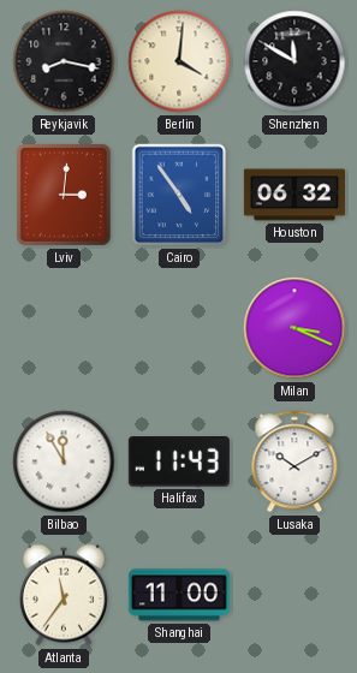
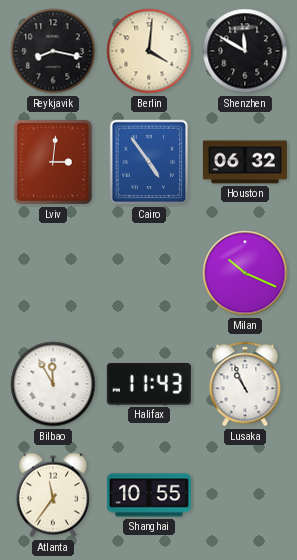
Milan: 3:19 -> 10:19
Lusaka: 10:10 -> 10:56
Shanghai: 11:00 -> 10:55
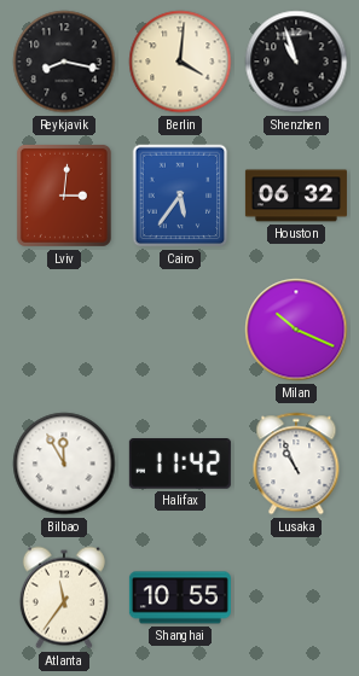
Shenzhen: 11:50 -> 10:57
Cairo: 4:54 -> 5:36
Halifax: 11:43 -> 11:42
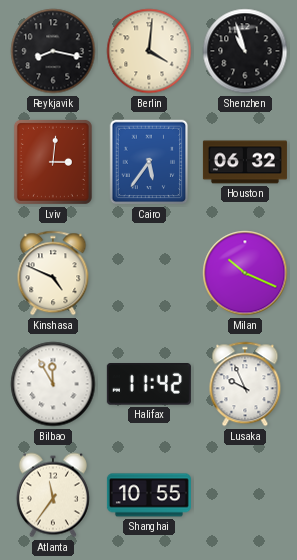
Kinshasa: none -> 4:49
Lusaka: 10:56 -> 9:56
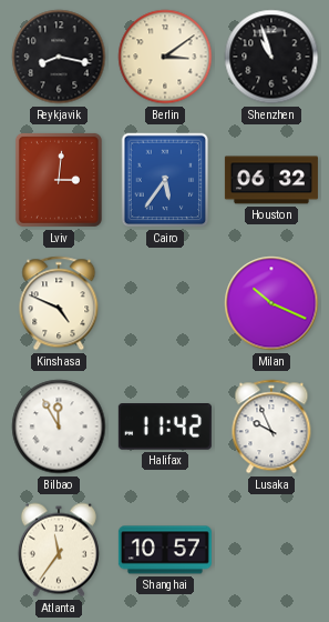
Berlin: 4:01 -> 3:09
Shanghai: 10:55 -> 10:57
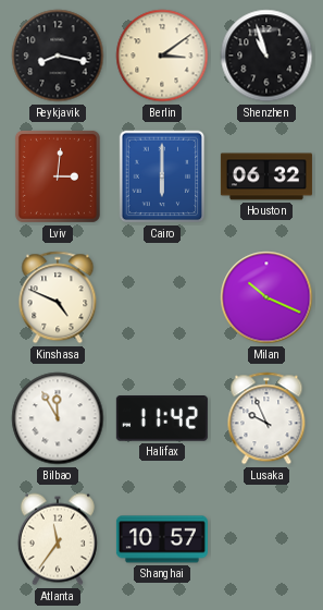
Cairo: 5:36 -> 6:00
